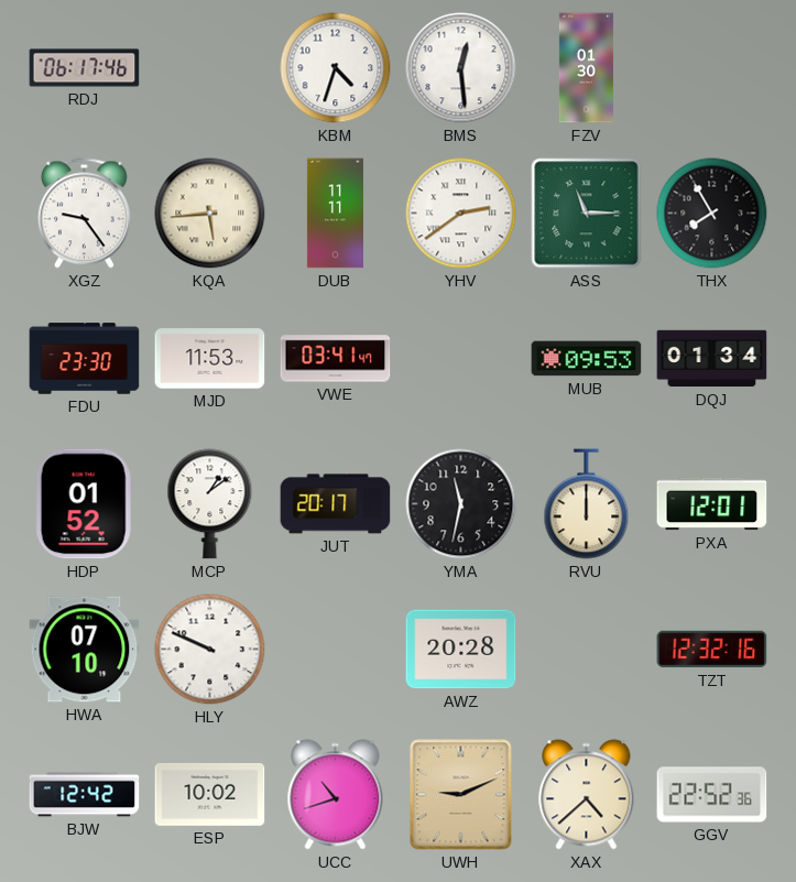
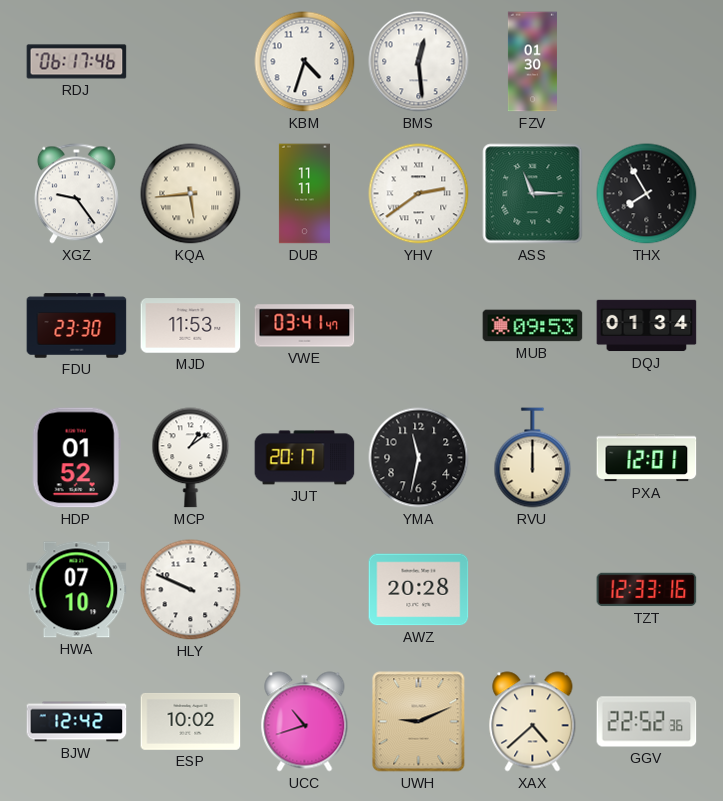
TZT: 12:32 -> 12:33
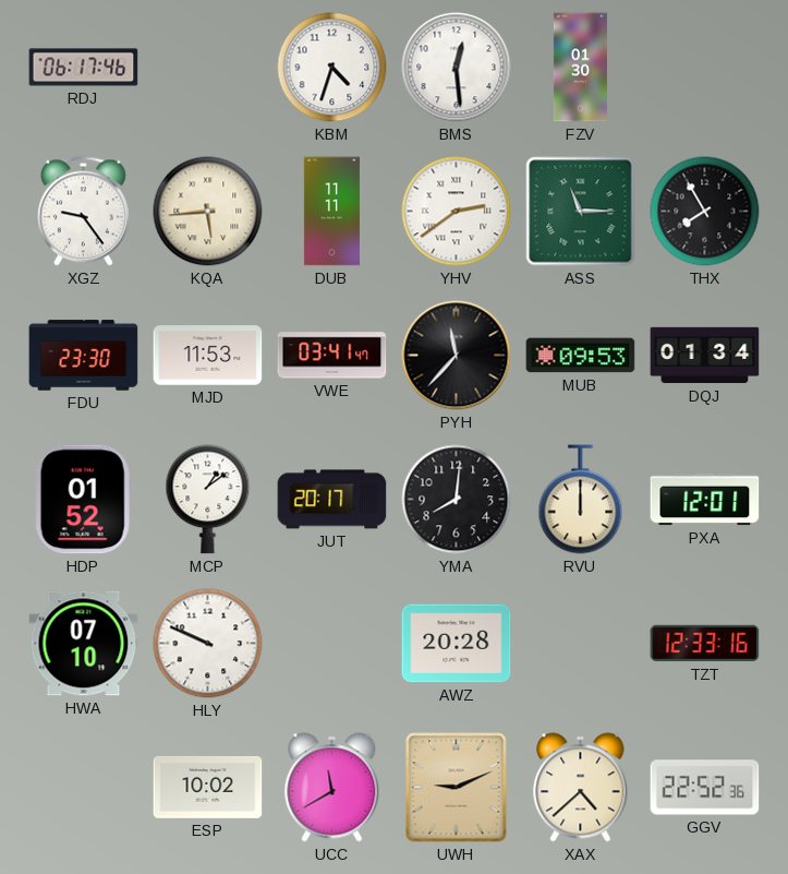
PYH: none -> 11:37
YMA: 11:32 -> 8:01
BJW: 12:42 -> none
UCC: 10:42 -> 11:40
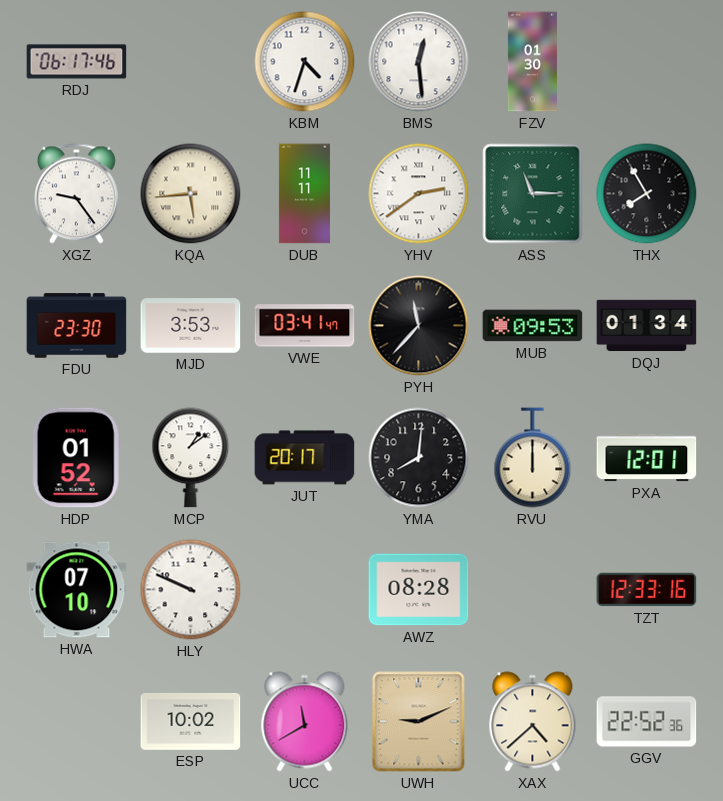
MJD: 11:53 -> 3:53
AWZ: 20:28 -> 08:28
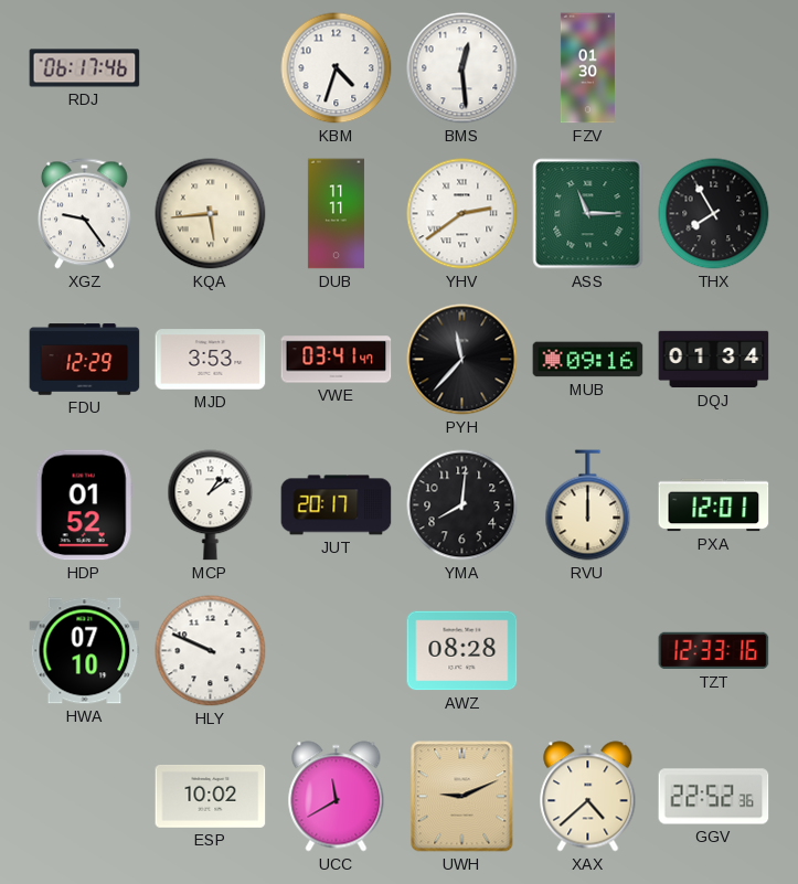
FDU: 23:30 -> 12:29
MUB: 09:53 -> 09:16
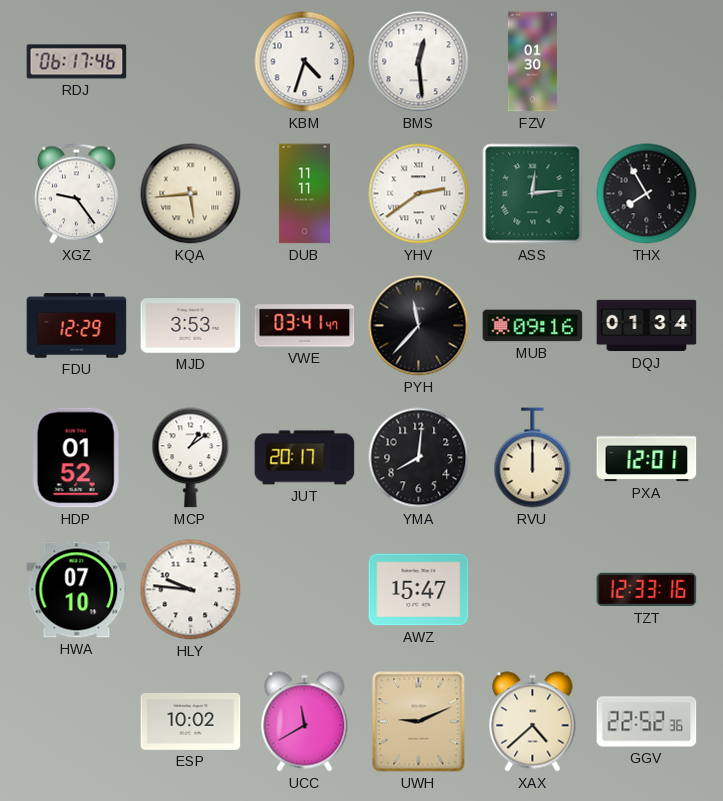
ASS: 11:15 -> 12:14
HLY: 9:49 -> 9:46
AWZ: 08:28 -> 15:47
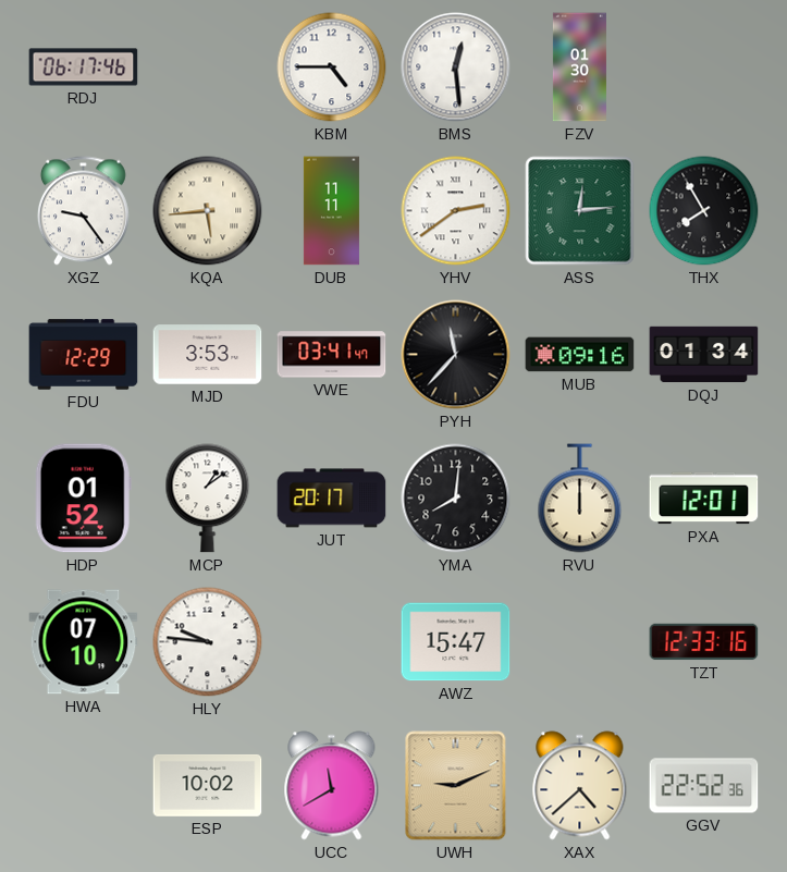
KBM: 4:33 -> 4:45
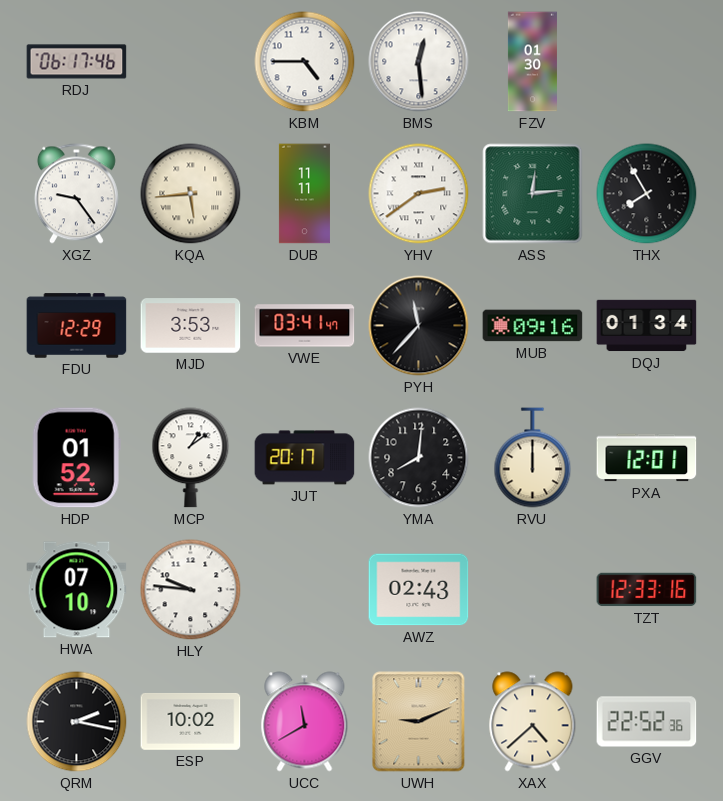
AWZ: 15:47 -> 02:43
QRM: none -> 2:17
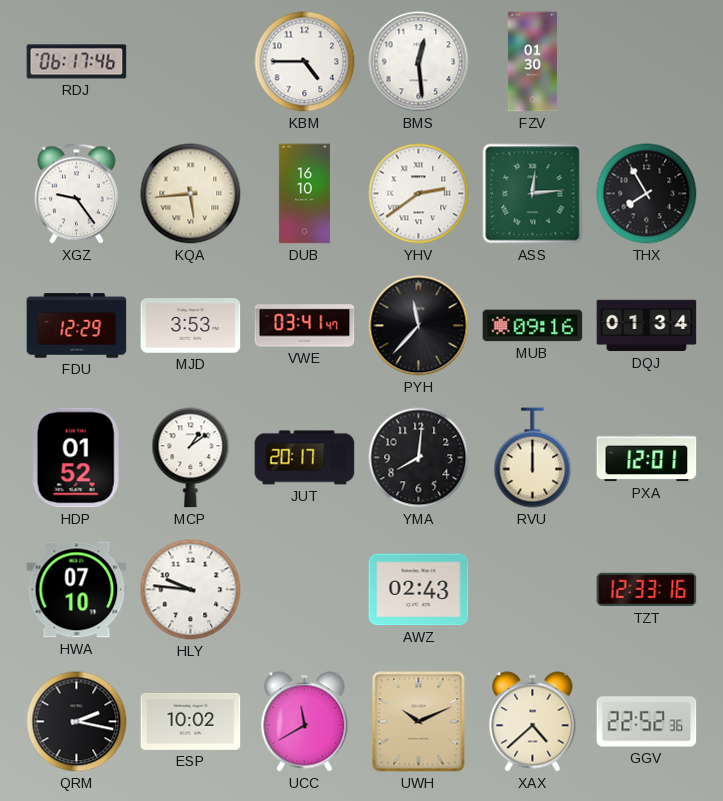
DUB: 11:11 -> 16:10
UWH: 9:11 -> 10:11
